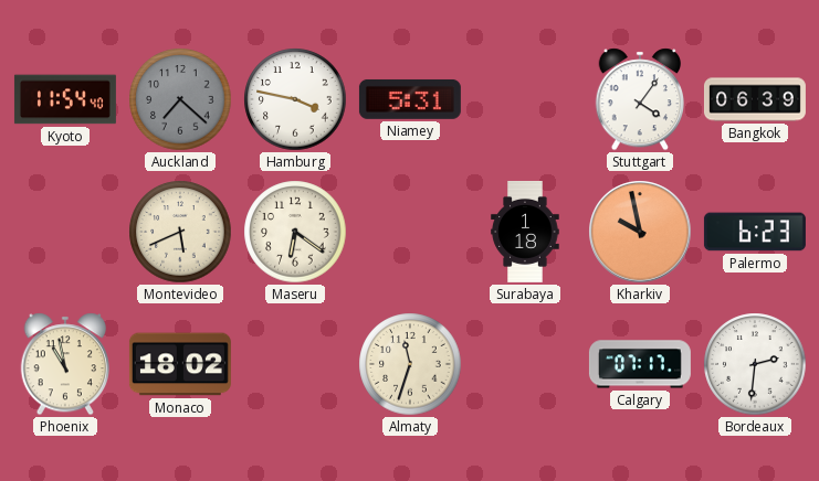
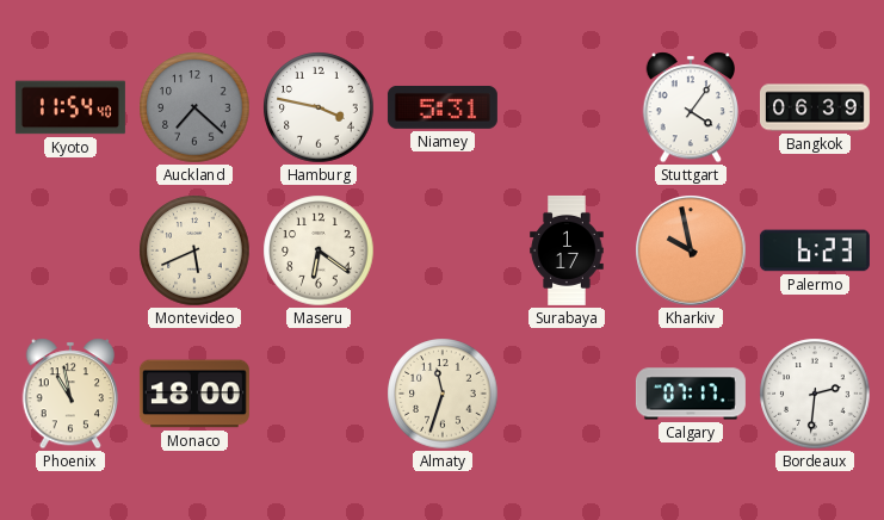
Surabaya: 1:18 -> 1:17
Monaco: 18:02 -> 18:00
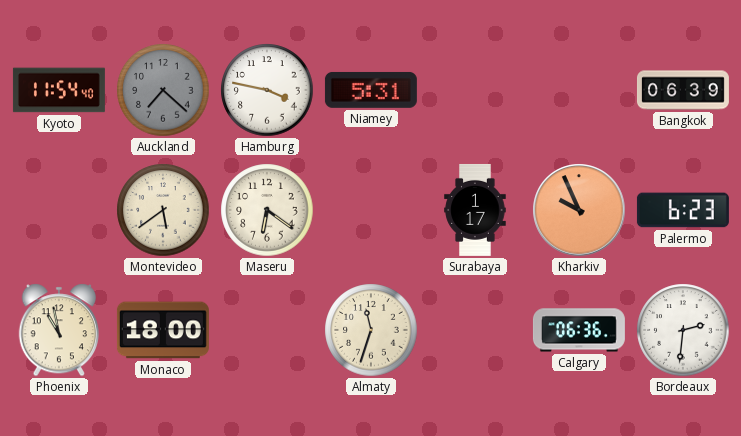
Stuttgart: 4:06 -> none
Montevideo: 5:41 -> 5:39
Kharkiv: 9:58 -> 9:56
Calgary: 07:17 -> 06:36
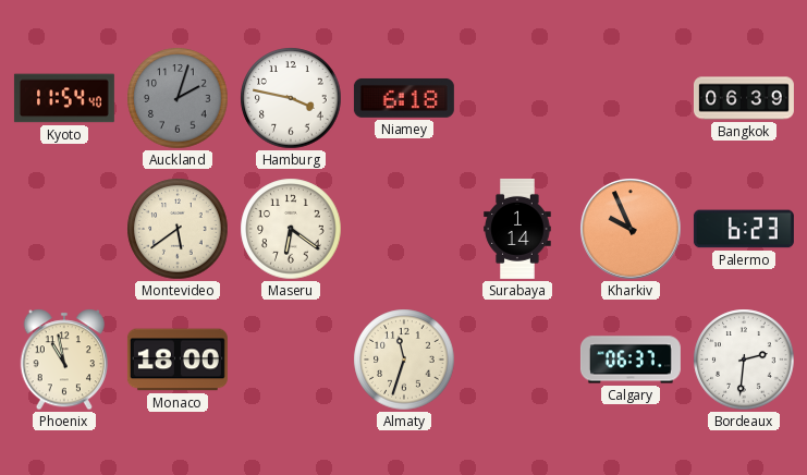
Auckland: 7:22 -> 2:03
Niamey: 5:31 -> 6:18
Surabaya: 1:17 -> 1:14
Calgary: 06:36 -> 06:37
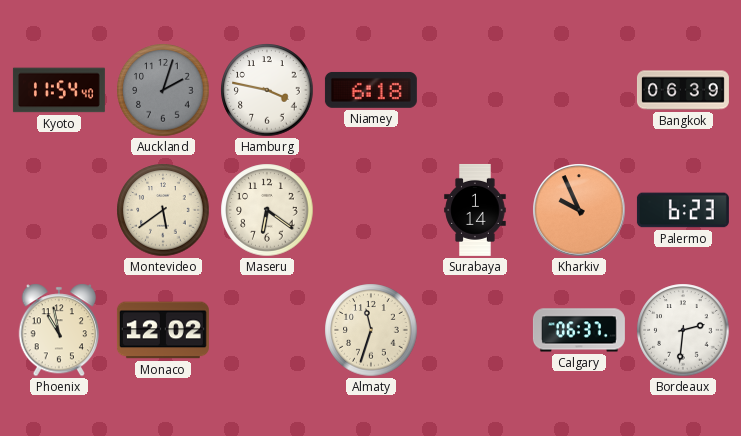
Monaco: 18:00 -> 12:02
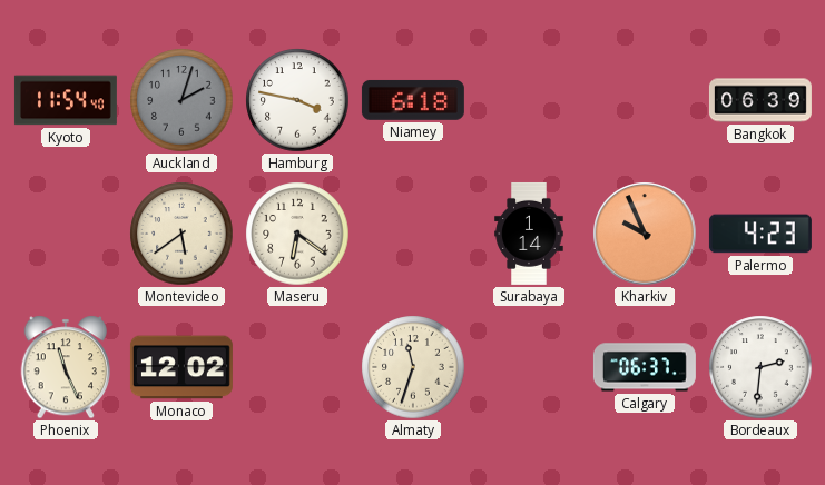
Palermo: 6:23 -> 4:23
Phoenix: 10:58 -> 11:26
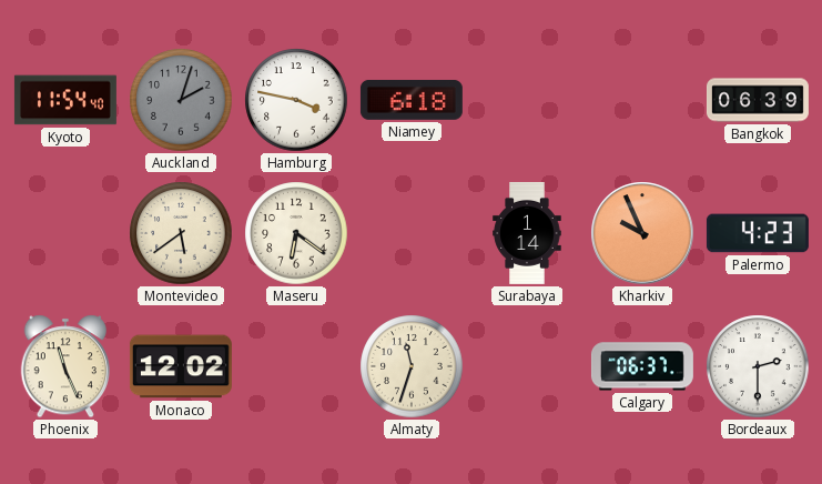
Bordeaux: 2:31 -> 2:30
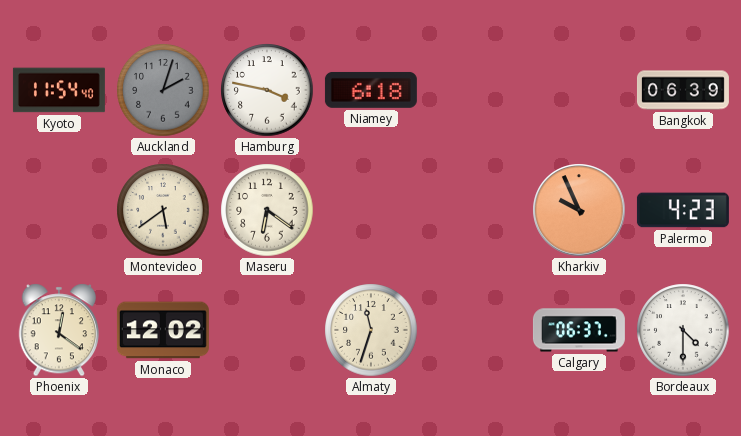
Surabaya: 1:14 -> none
Phoenix: 11:26 -> 12:21
Bordeaux: 2:30 -> 4:30
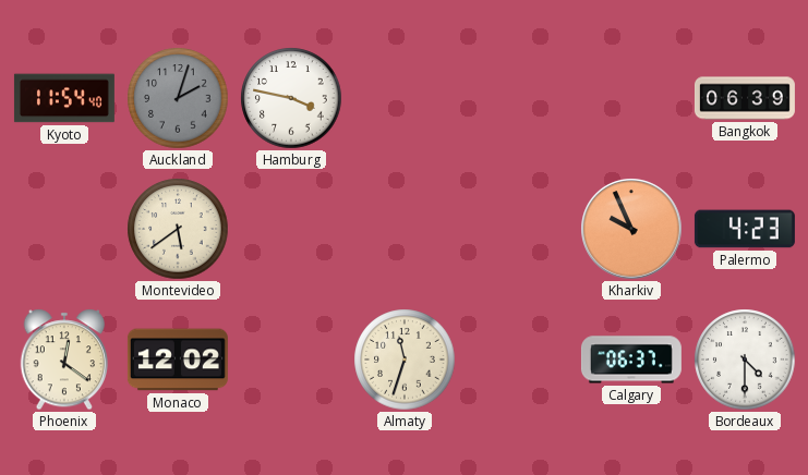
Niamey: 6:18 -> none
Maseru: 6:21 -> none
